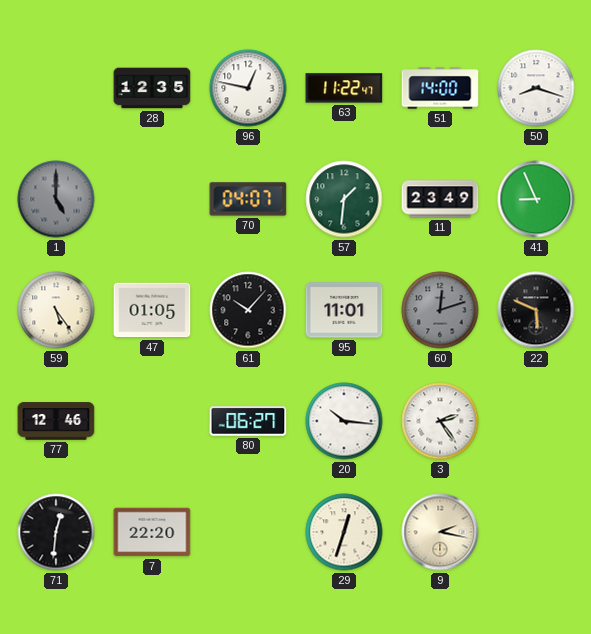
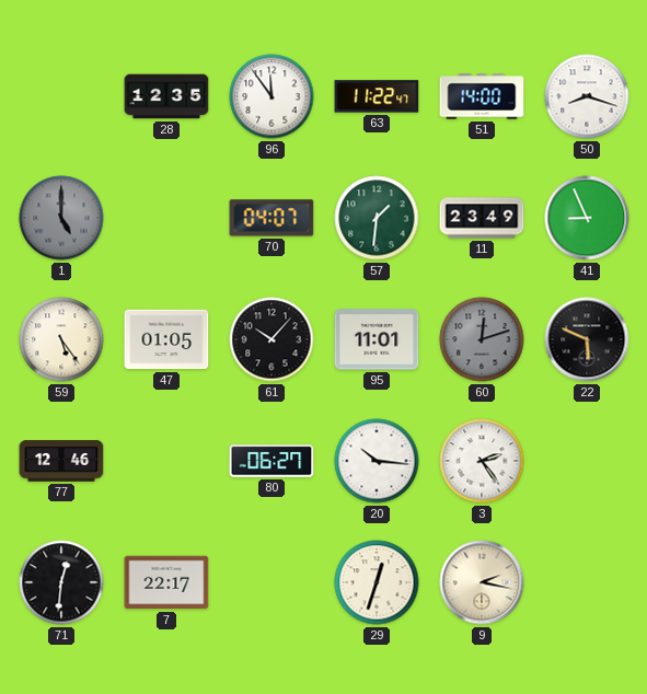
96: 12:47 -> 11:54
7: 22:20 -> 22:17
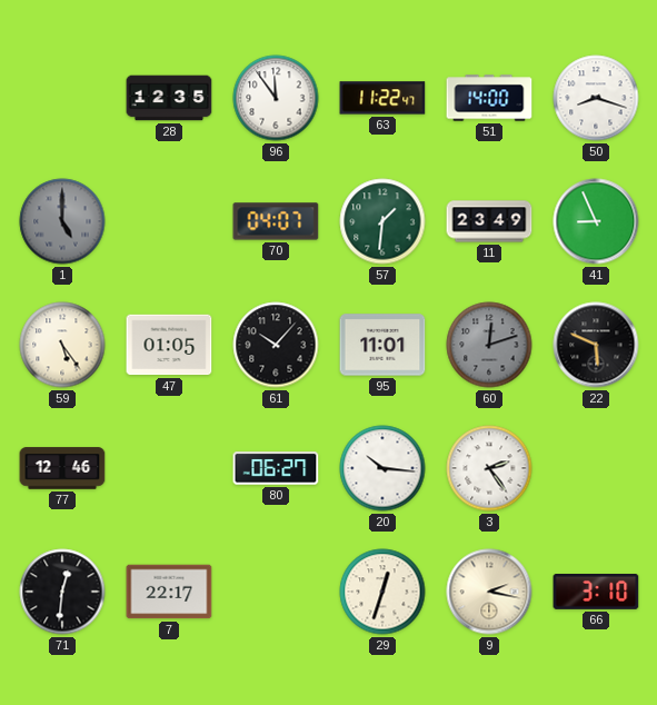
66: none -> 3:10
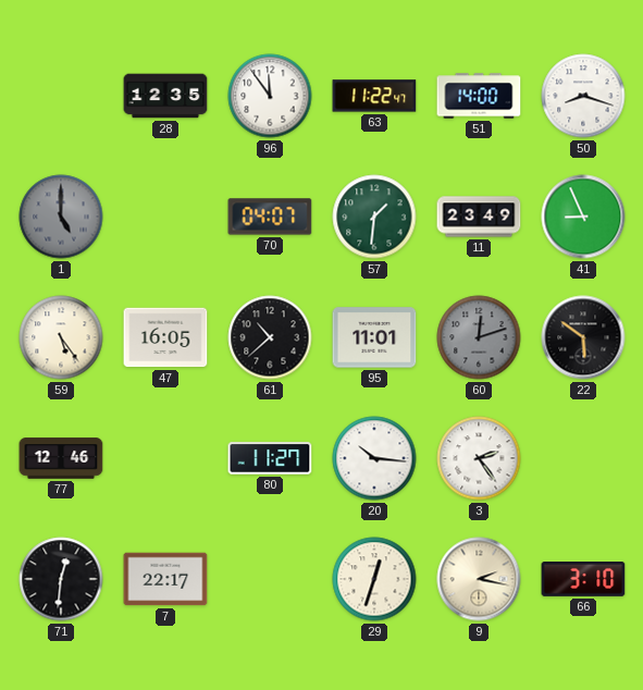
47: 01:05 -> 16:05
61: 10:07 -> 10:38
22: 5:49 -> 5:51
80: 06:27 -> 11:27
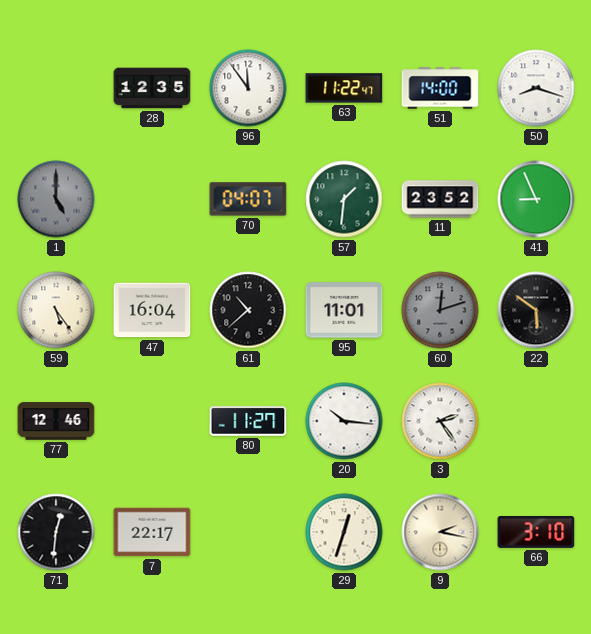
11: 23:49 -> 23:52
47: 16:05 -> 16:04
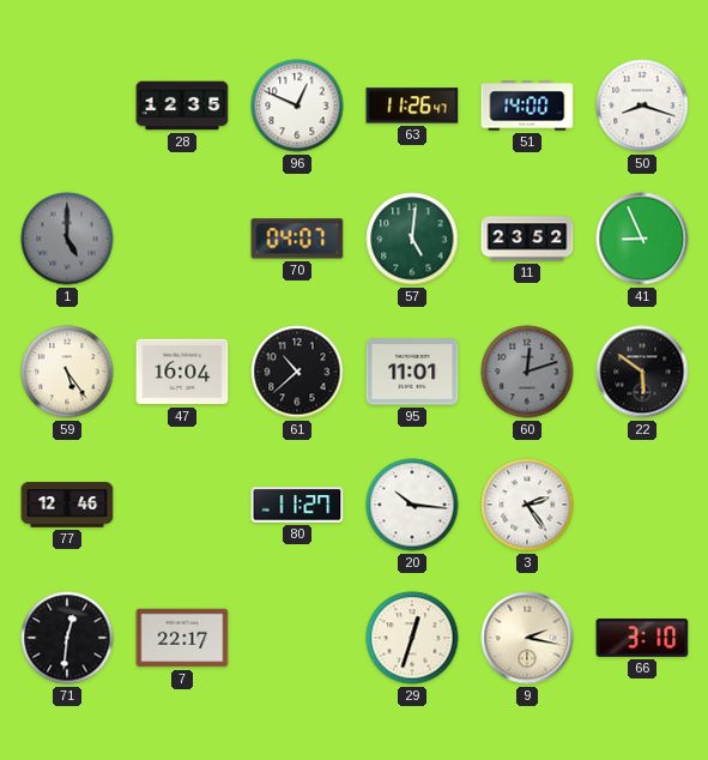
96: 11:54 -> 12:49
63: 11:22 -> 11:26
57: 1:31 -> 5:01
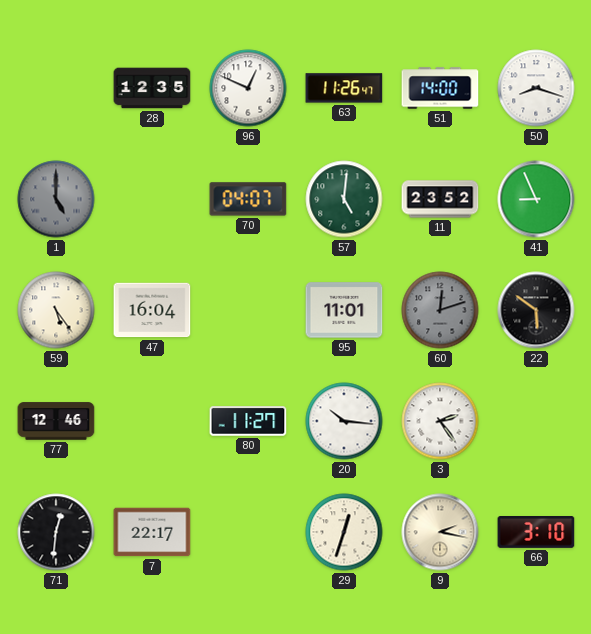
61: 10:38 -> none
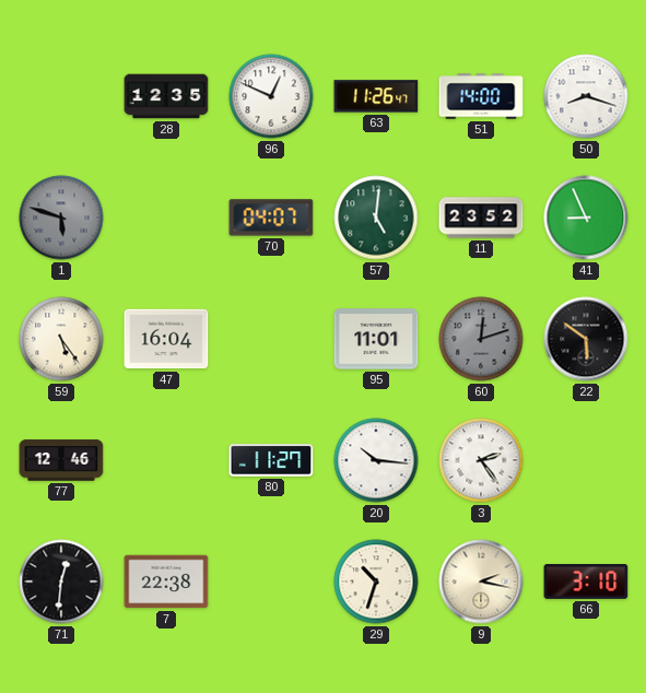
1: 5:00 -> 5:48
7: 22:17 -> 22:38
29: 12:33 -> 10:33
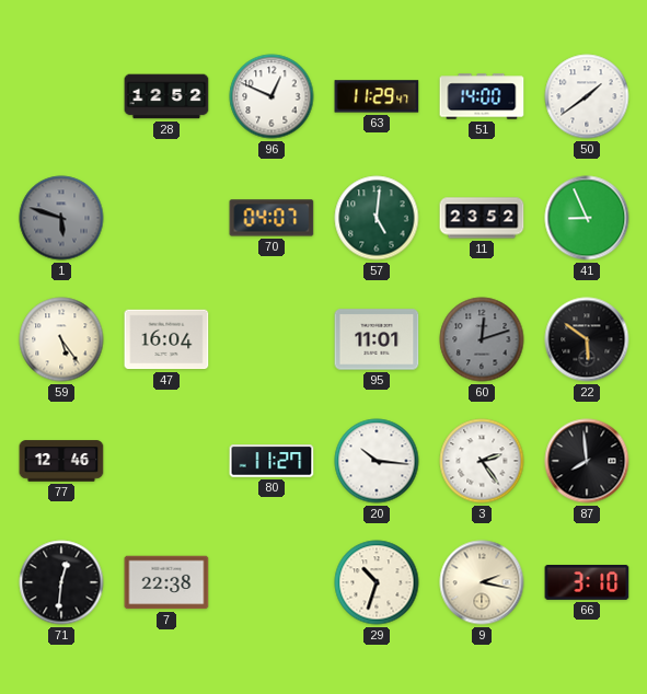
28: 12:35 -> 12:52
63: 11:26 -> 11:29
50: 8:18 -> 1:39
87: none -> 7:59
